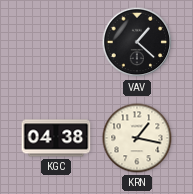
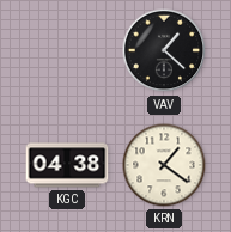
KRN: 1:17 -> 1:21
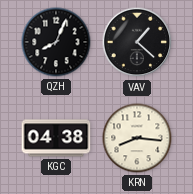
QZH: none -> 8:04
KRN: 1:21 -> 8:16
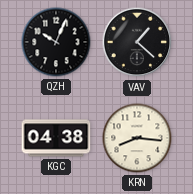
QZH: 8:04 -> 10:04
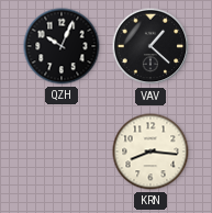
KGC: 04:38 -> none
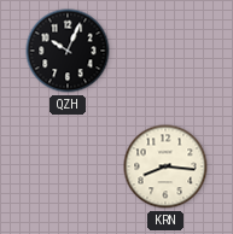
VAV: 1:22 -> none
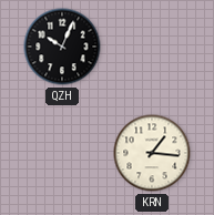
KRN: 8:16 -> 1:16
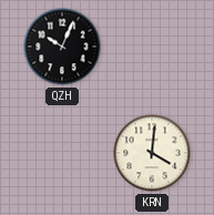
KRN: 1:16 -> 4:01
